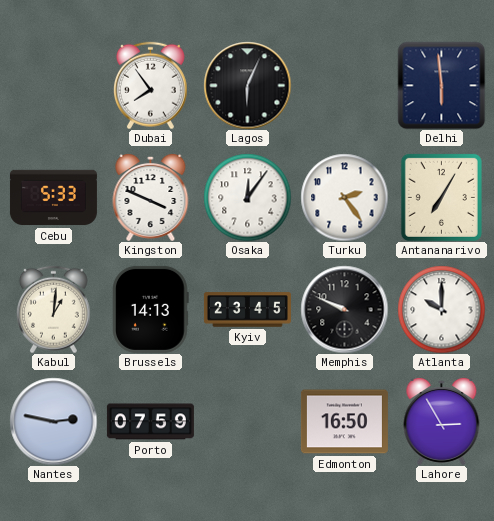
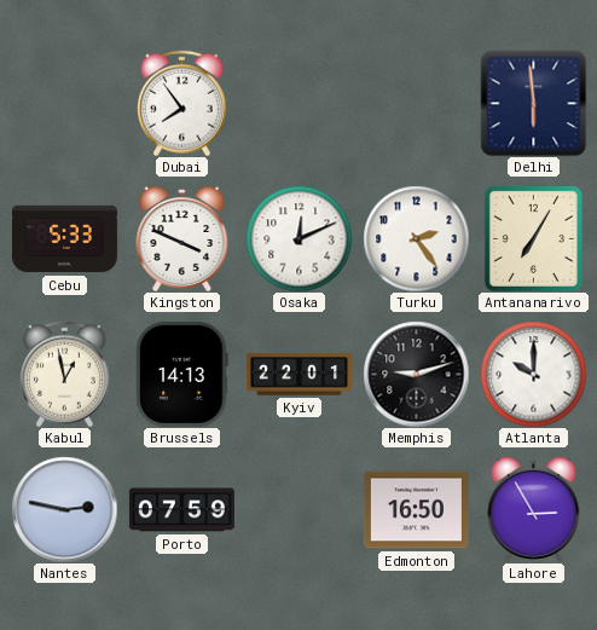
Lagos: 6:04 -> none
Osaka: 12:06 -> 12:11
Kabul: 1:01 -> 12:58
Kyiv: 23:45 -> 22:01
Memphis: 9:49 -> 9:12
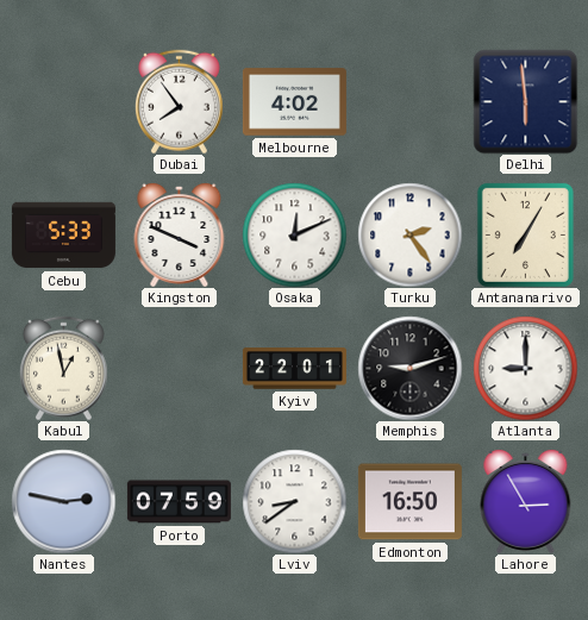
Melbourne: none -> 4:02
Brussels: 14:13 -> none
Atlanta: 10:00 -> 9:00
Lviv: none -> 8:39
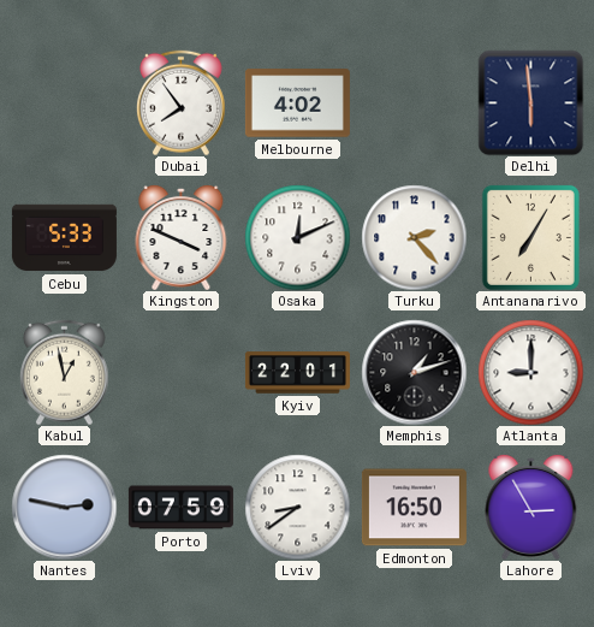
Turku: 2:24 -> 2:23
Memphis: 9:12 -> 1:12
